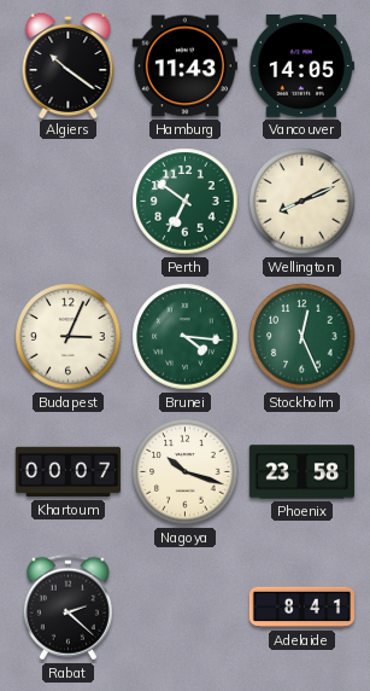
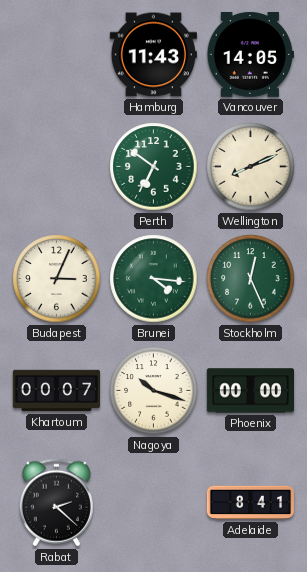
Algiers: 10:21 -> none
Phoenix: 23:58 -> 00:00
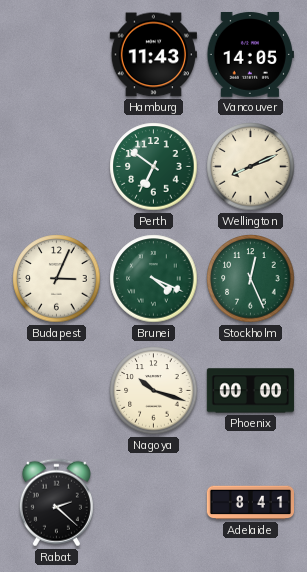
Brunei: 4:16 -> 4:19
Khartoum: 00:07 -> none
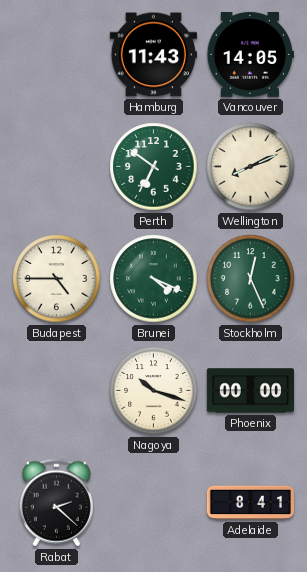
Budapest: 3:04 -> 4:45
